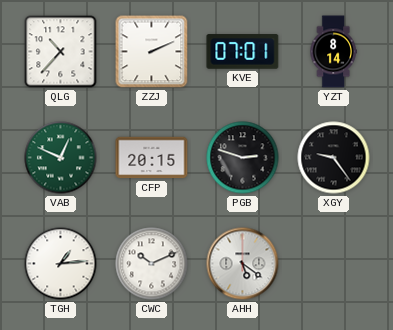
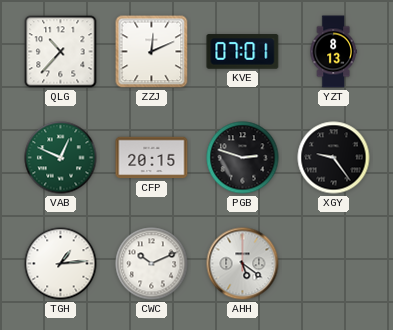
ZZJ: 2:11 -> 12:11
YZT: 8:14 -> 8:13
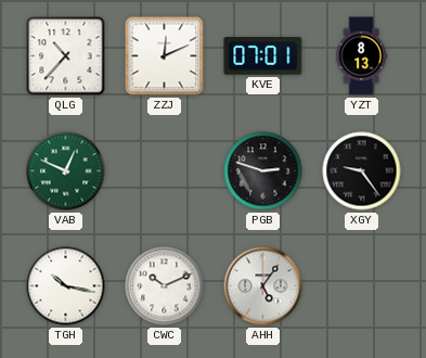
CFP: 20:15 -> none
TGH: 1:14 -> 10:17
AHH: 5:21 -> 5:06
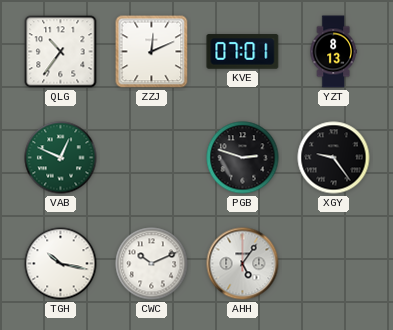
QLG: 10:37 -> 10:36
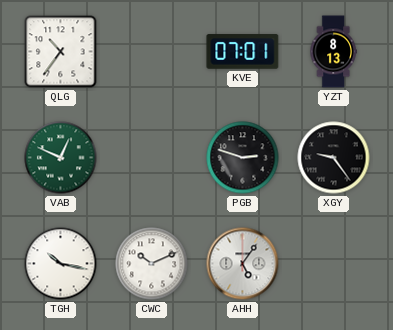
ZZJ: 12:11 -> none
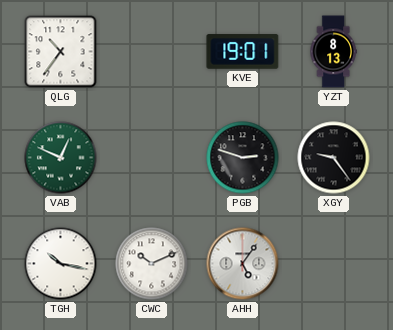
KVE: 07:01 -> 19:01
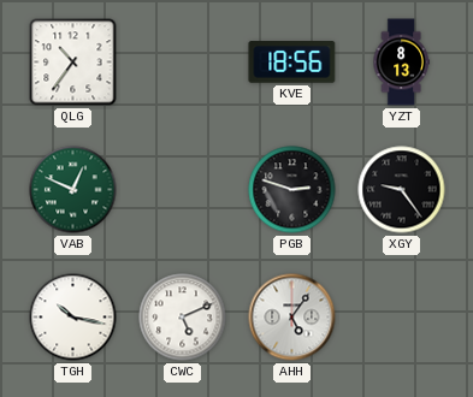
KVE: 19:01 -> 18:56
CWC: 10:11 -> 5:11
